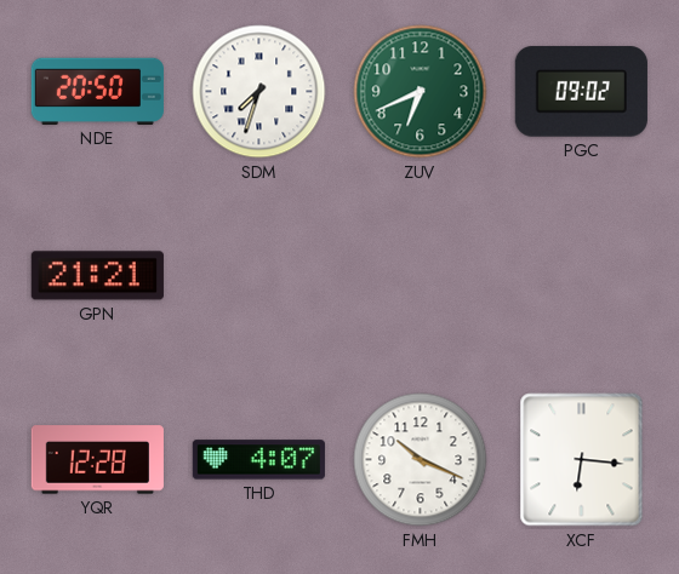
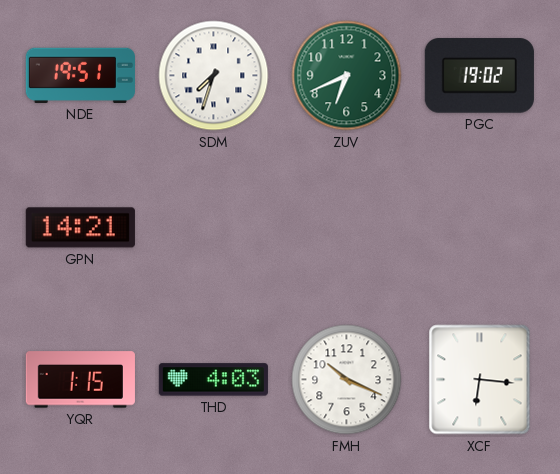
NDE: 20:50 -> 19:51
PGC: 09:02 -> 19:02
GPN: 21:21 -> 14:21
YQR: 12:28 -> 1:15
THD: 4:07 -> 4:03
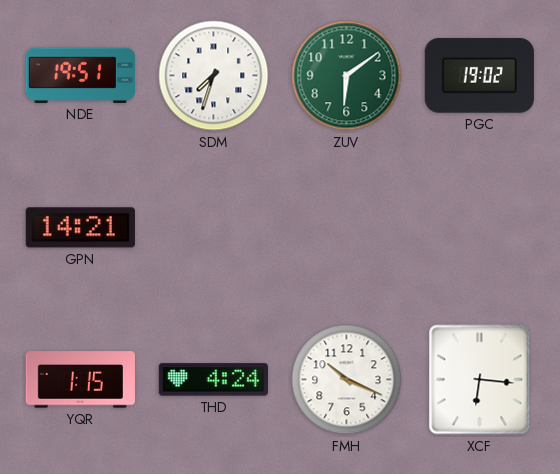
ZUV: 6:41 -> 6:09
THD: 4:03 -> 4:24
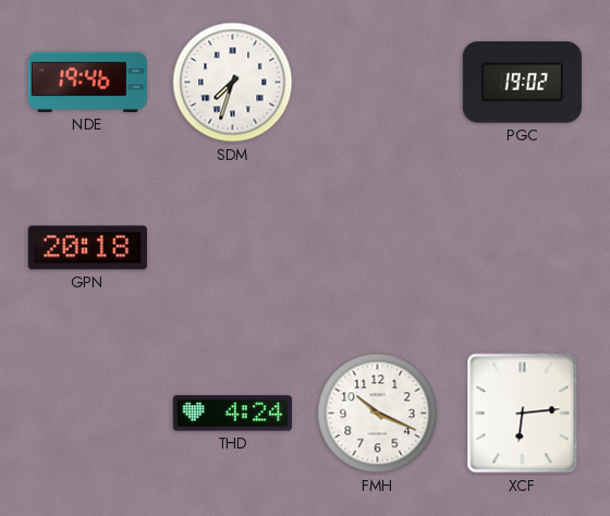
NDE: 19:51 -> 19:46
ZUV: 6:09 -> none
GPN: 14:21 -> 20:18
YQR: 1:15 -> none
XCF: 6:16 -> 6:14
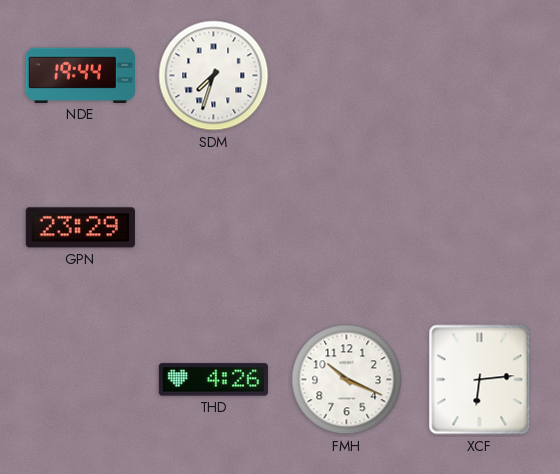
NDE: 19:46 -> 19:44
PGC: 19:02 -> none
GPN: 20:18 -> 23:29
THD: 4:24 -> 4:26
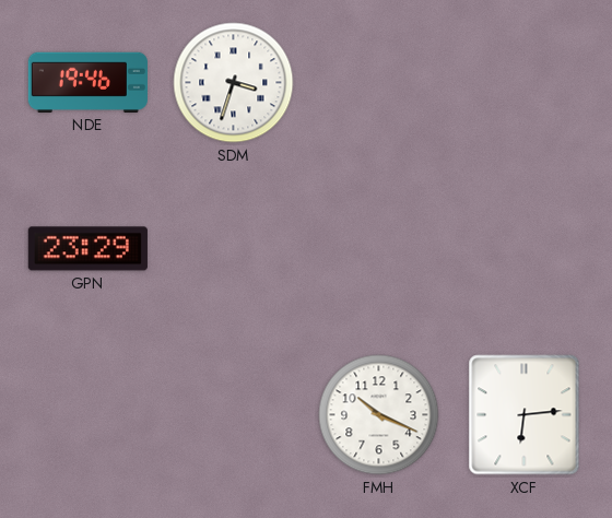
NDE: 19:44 -> 19:46
SDM: 7:33 -> 3:33
THD: 4:26 -> none
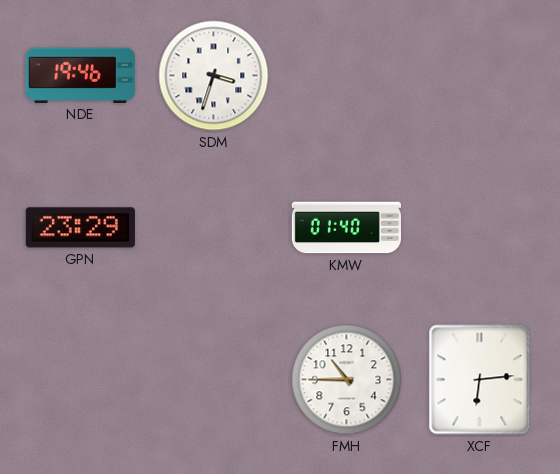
KMW: none -> 01:40
FMH: 10:19 -> 10:45
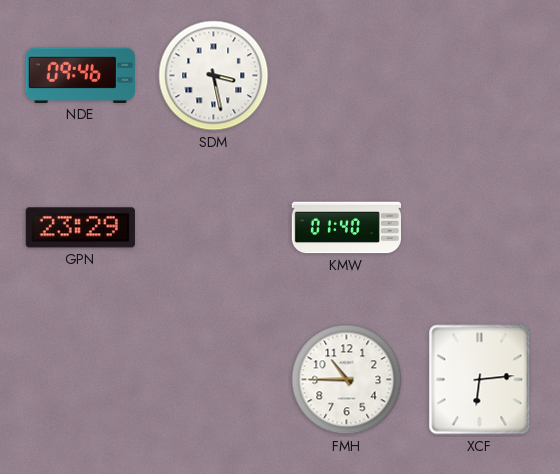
NDE: 19:46 -> 09:46
SDM: 3:33 -> 3:28
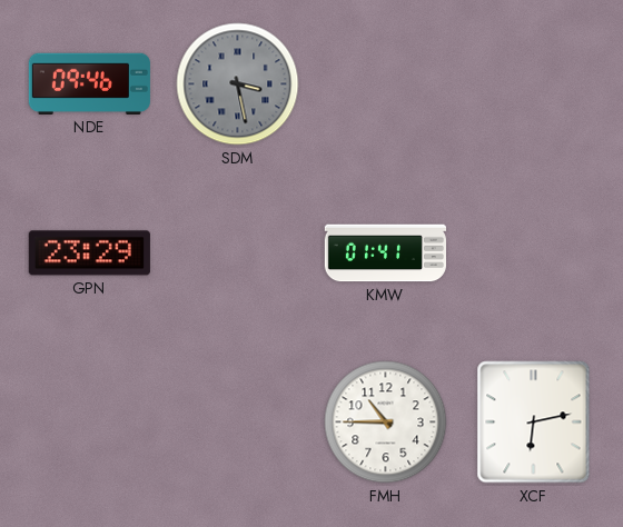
SDM dial: white -> grey
KMW: 01:40 -> 01:41
XCF: 6:14 -> 6:13
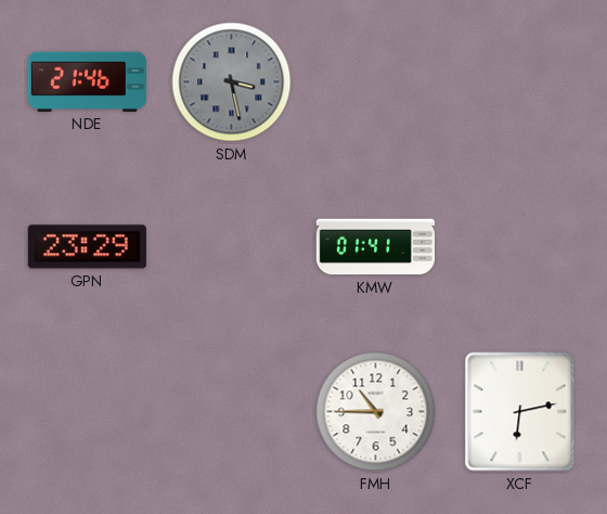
NDE: 09:46 -> 21:46
